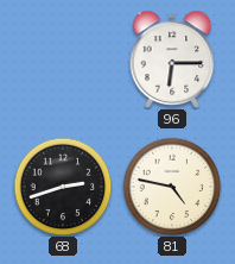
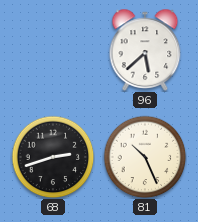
96: 6:15 -> 5:38
81: 4:47 -> 10:26
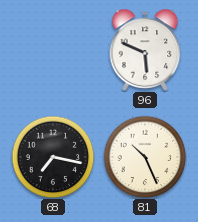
96: 5:38 -> 5:49
68: 2:42 -> 7:17
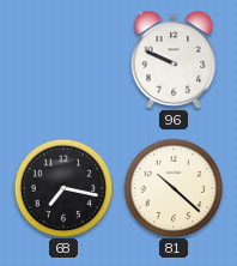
96: 5:49 -> 9:49
81: 10:26 -> 10:22
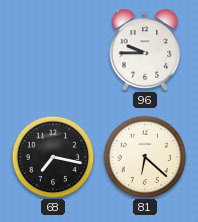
96: 9:49 -> 9:45
81: 10:22 -> 6:22
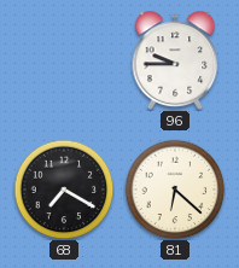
68: 7:17 -> 7:20
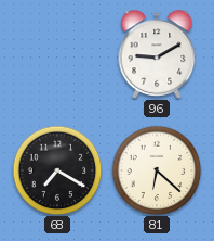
96: 9:45 -> 9:10
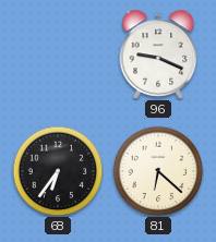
96: 9:10 -> 9:19
68: 7:20 -> 6:36
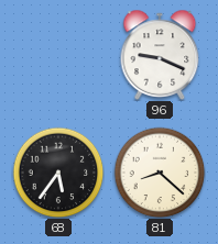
68: 6:36 -> 5:36
81: 6:22 -> 8:22
